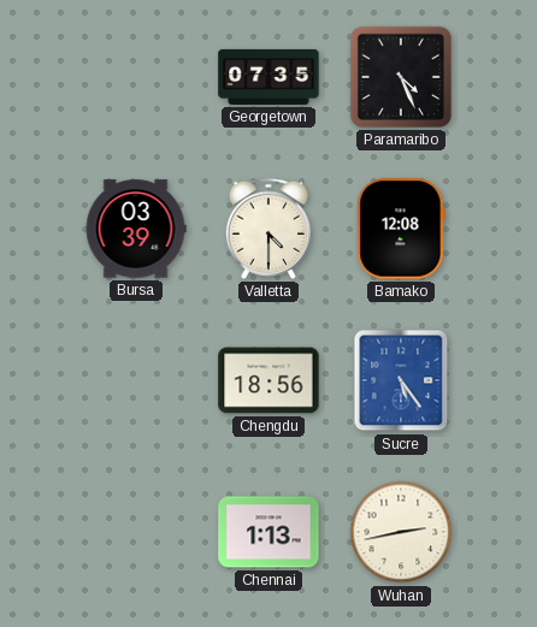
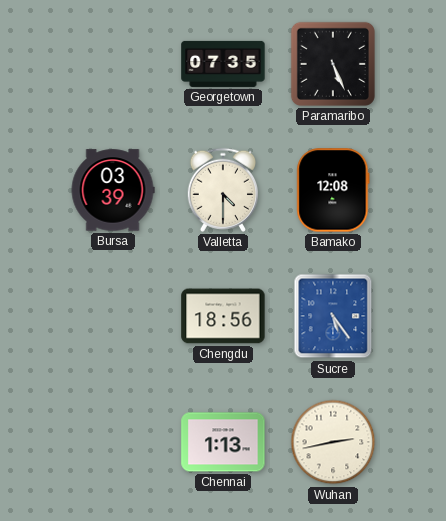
Paramaribo: 4:26 -> 5:26
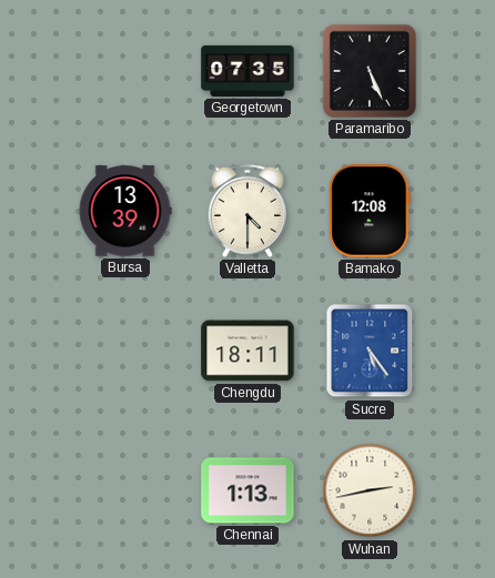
Bursa: 03:39 -> 13:39
Chengdu: 18:56 -> 18:11
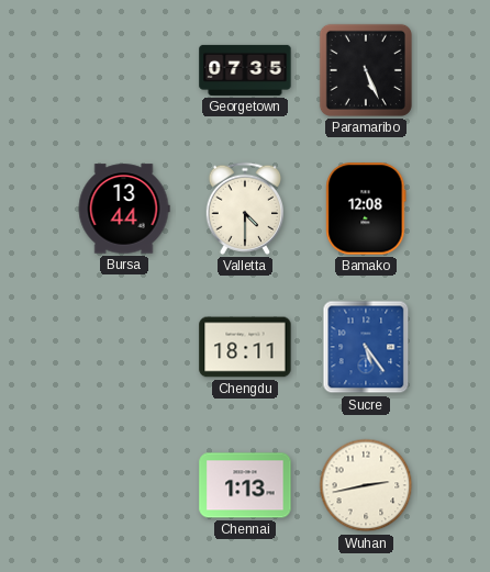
Bursa: 13:39 -> 13:44
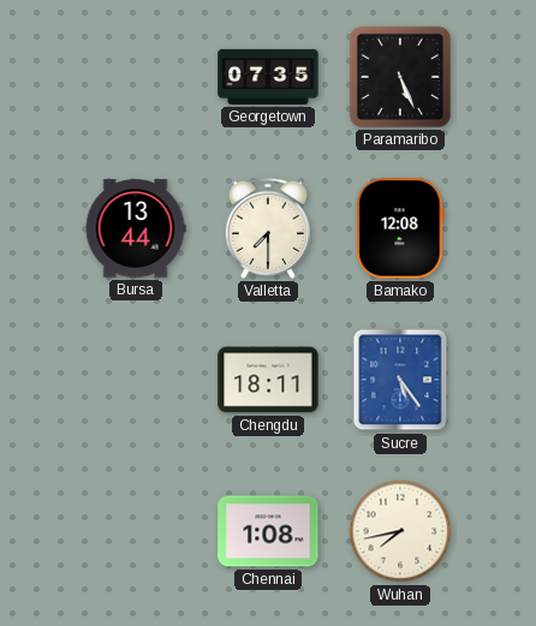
Valletta: 4:30 -> 7:30
Chennai: 1:13 -> 1:08
Wuhan: 2:43 -> 7:43
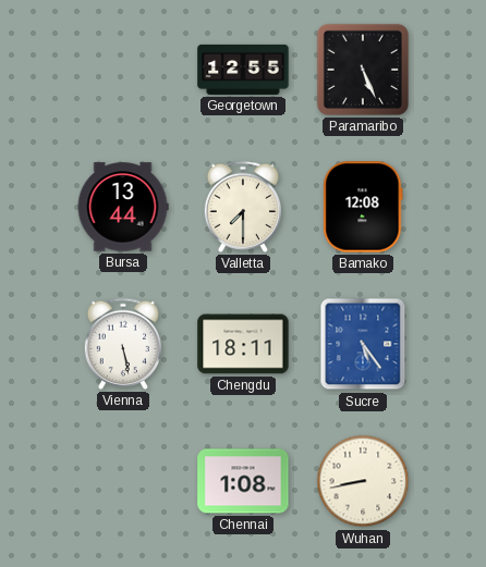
Georgetown: 07:35 -> 12:55
Vienna: none -> 5:28
Wuhan: 7:43 -> 8:43
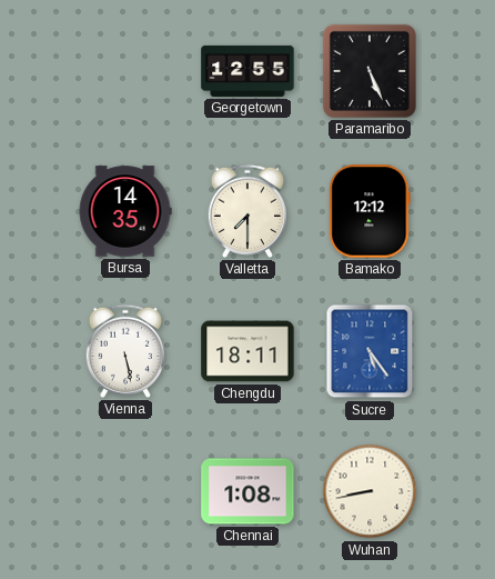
Bursa: 13:44 -> 14:35
Bamako: 12:08 -> 12:12
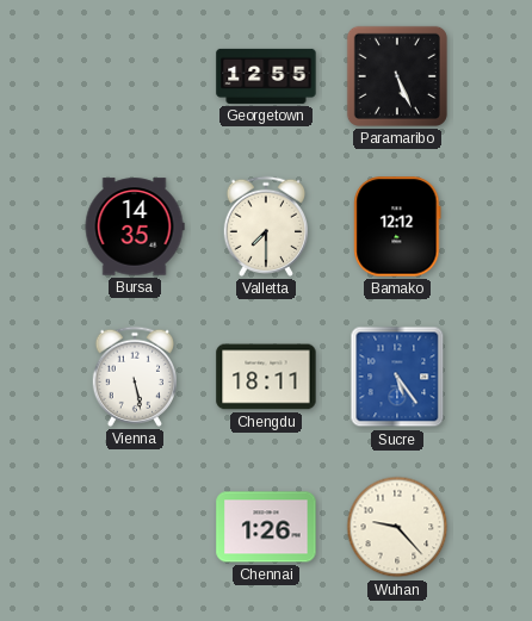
Chennai: 1:08 -> 1:26
Wuhan: 8:43 -> 9:23
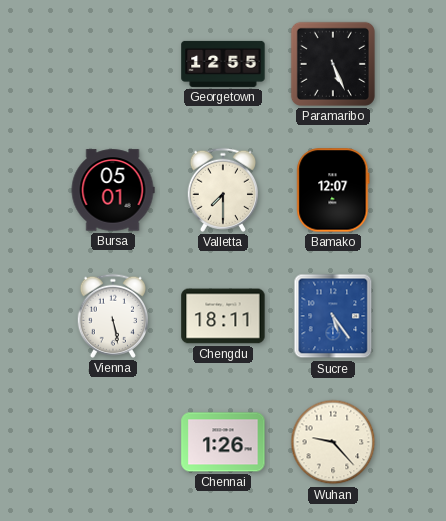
Bursa: 14:35 -> 05:01
Bamako: 12:12 -> 12:07
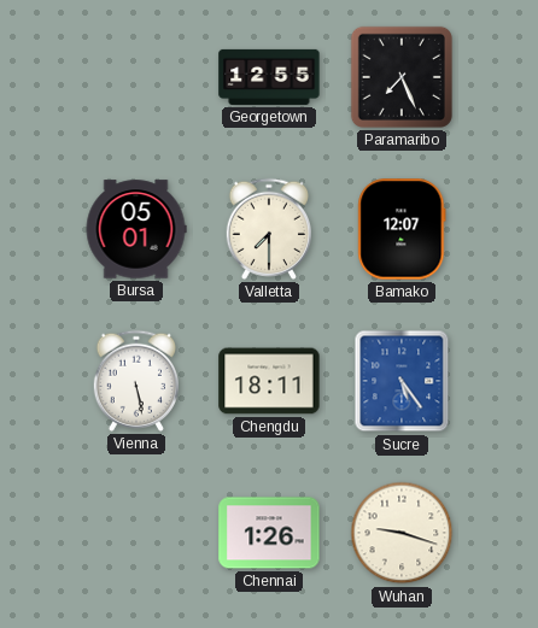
Paramaribo: 5:26 -> 7:26
Wuhan: 9:23 -> 9:18
